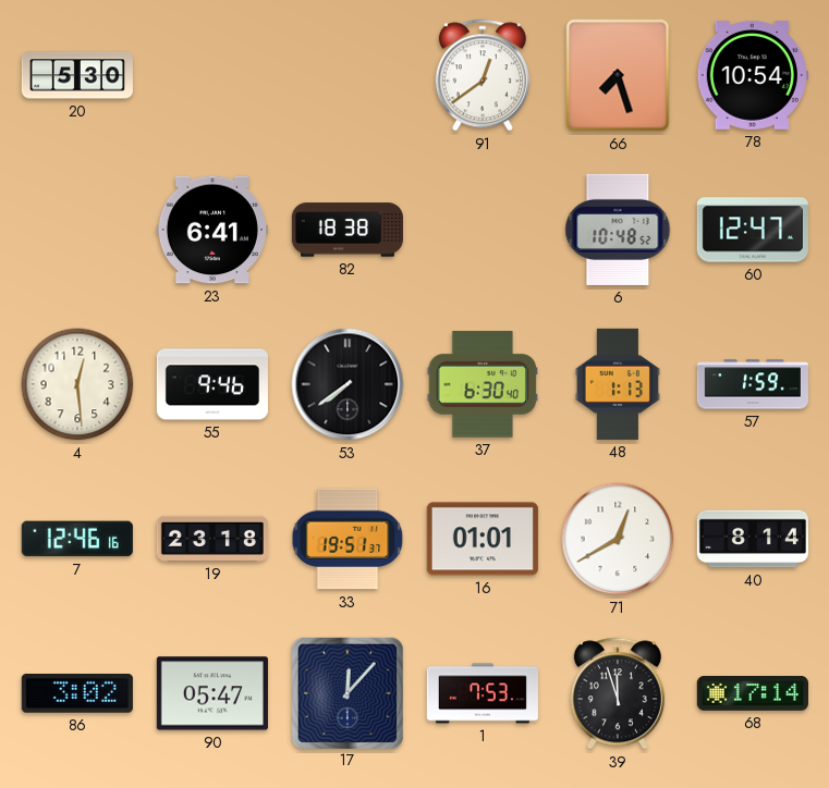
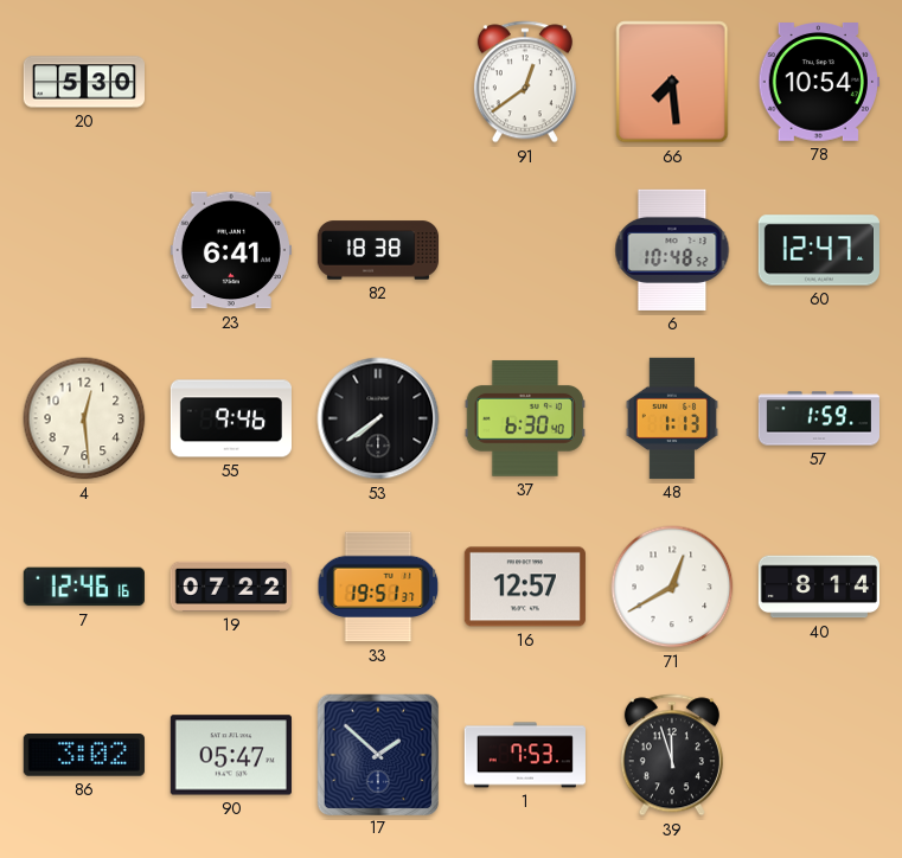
66: 7:27 -> 7:29
19: 23:18 -> 07:22
16: 01:01 -> 12:57
17: 12:07 -> 1:52
68: 17:14 -> none
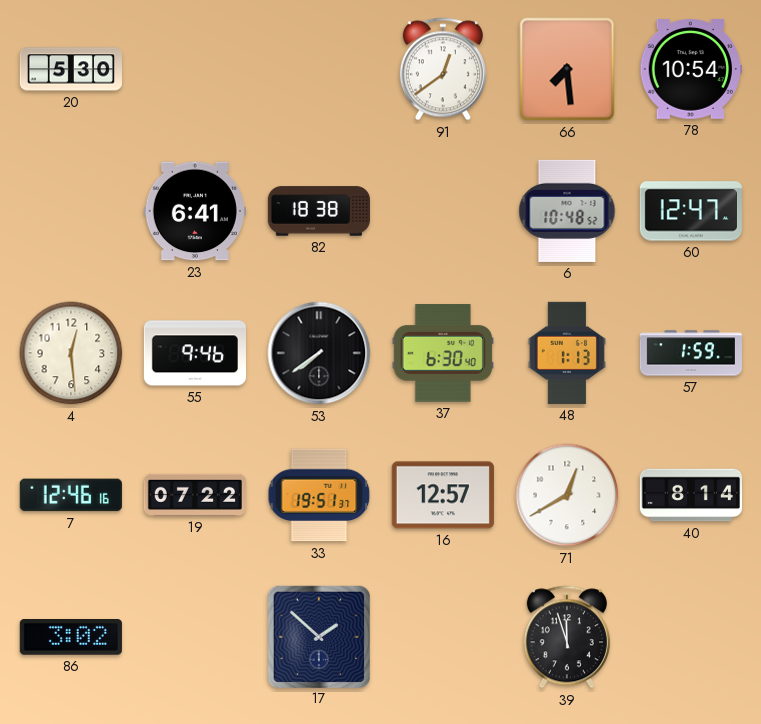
90: 05:47 -> none
1: 7:53 -> none
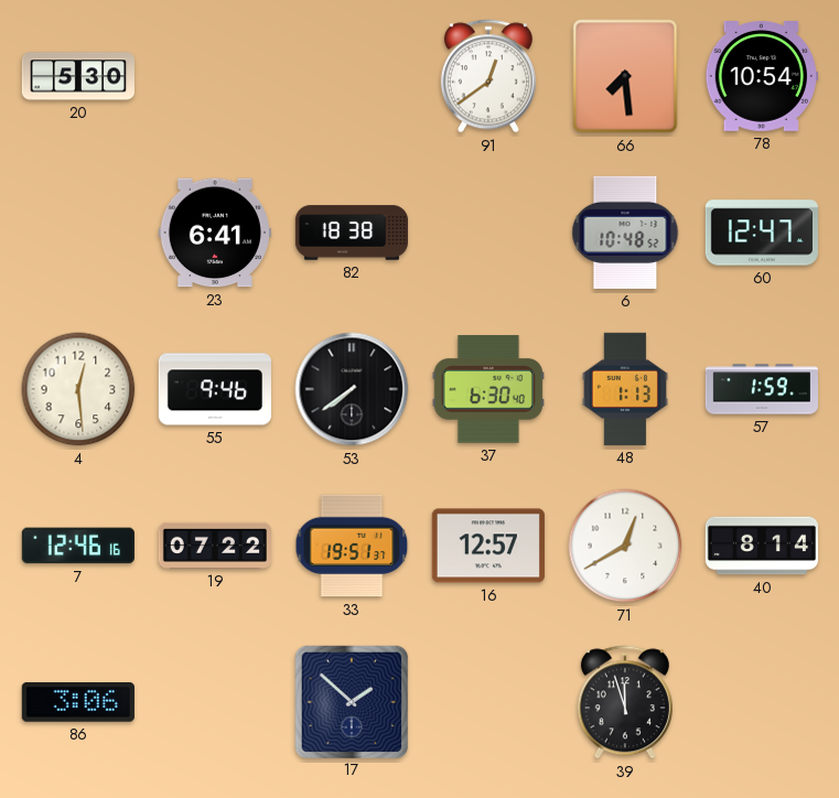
86: 3:02 -> 3:06
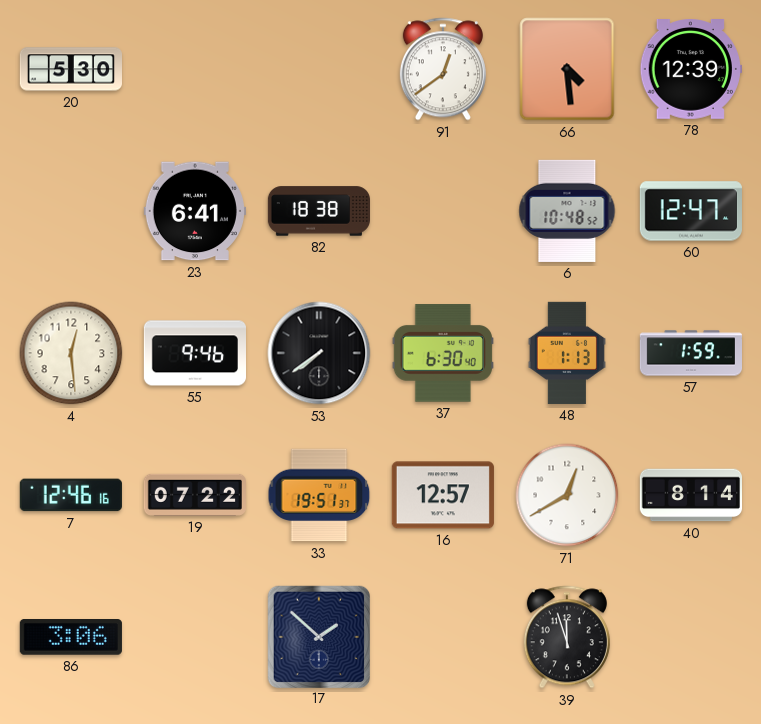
66: 7:29 -> 4:29
78: 10:54 -> 12:39
